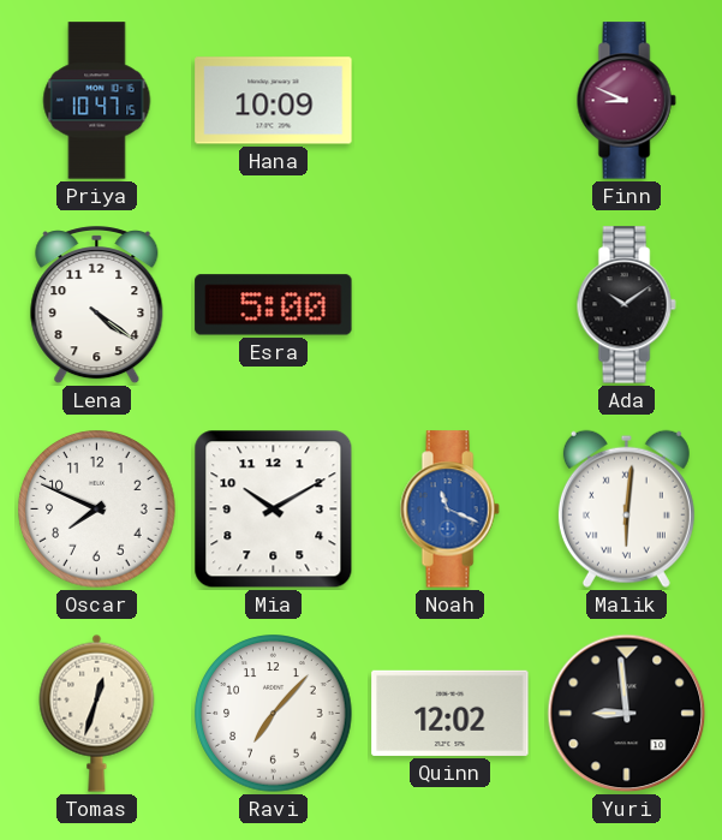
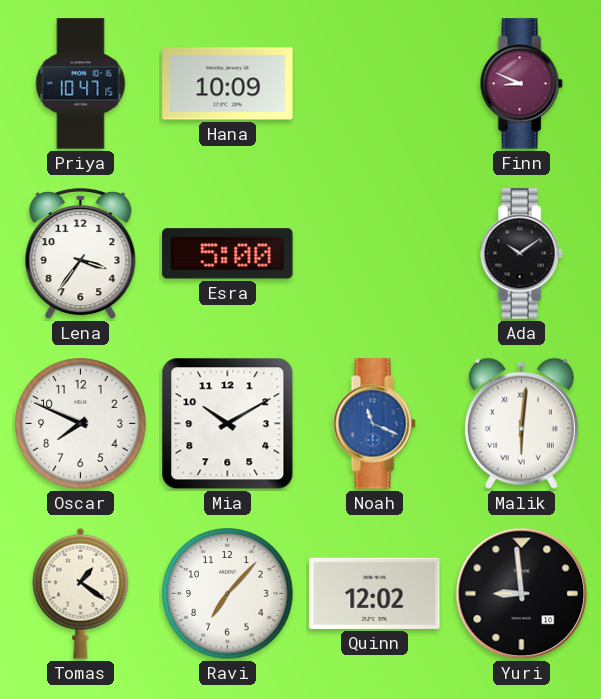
Lena: 4:21 -> 3:36
Tomas: 12:33 -> 1:21
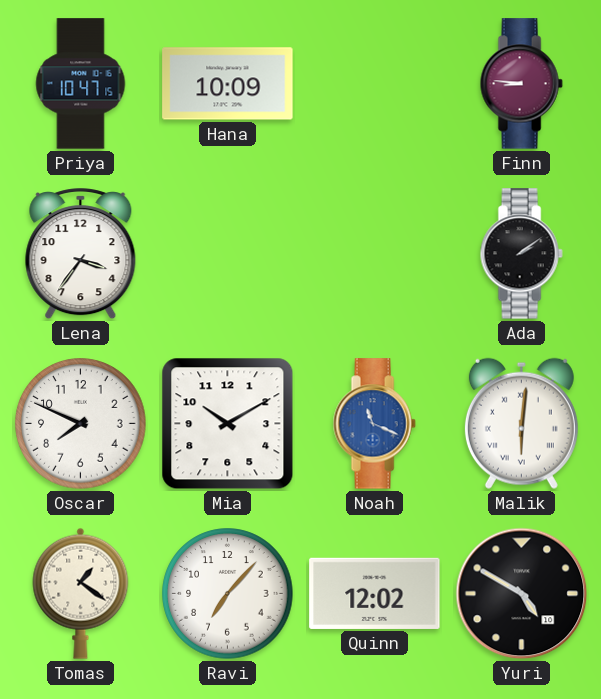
Finn: 8:49 -> 8:46
Esra: 5:00 -> none
Ada: 10:09 -> 2:09
Yuri: 8:59 -> 4:50
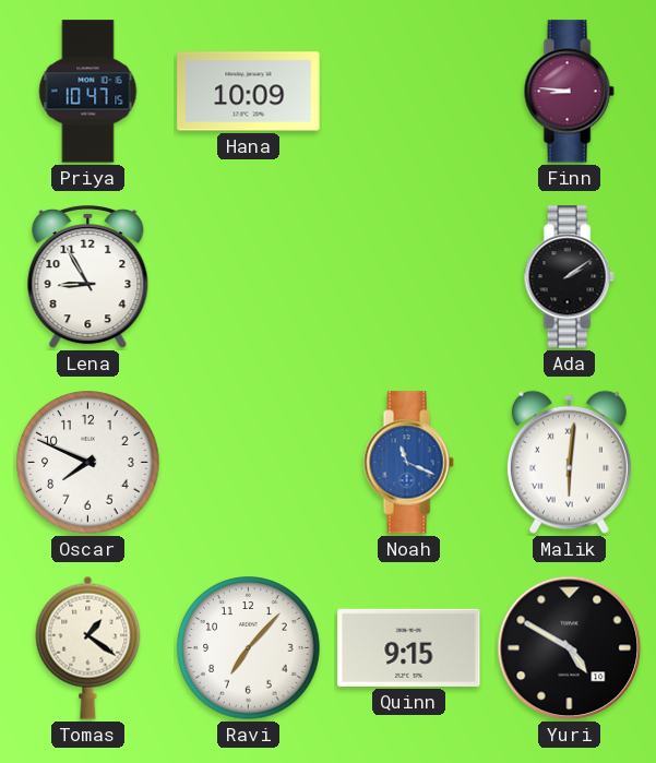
Lena: 3:36 -> 8:55
Mia: 10:10 -> none
Quinn: 12:02 -> 9:15
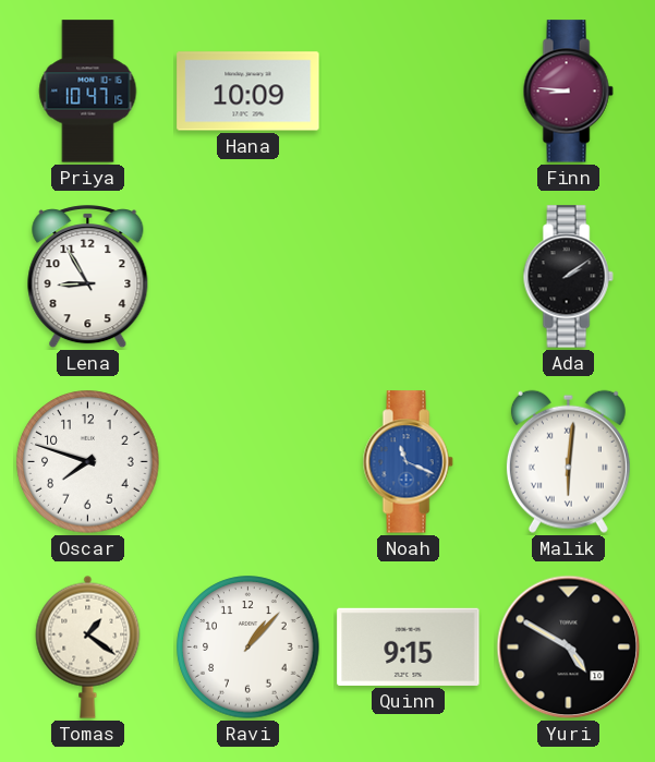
Oscar: 7:49 -> 7:48
Ravi: 7:07 -> 1:07
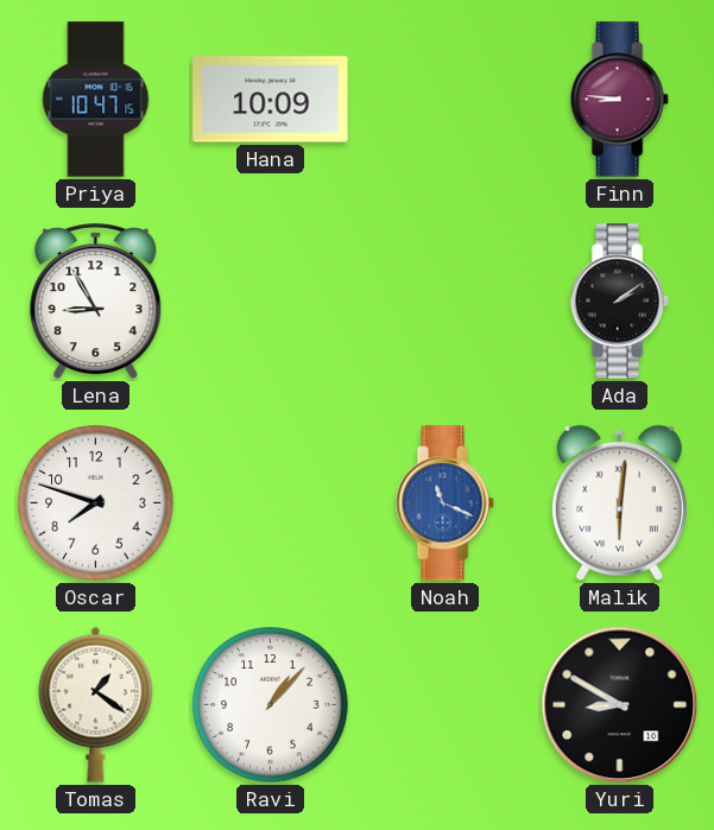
Quinn: 9:15 -> none
Yuri: 4:50 -> 8:50
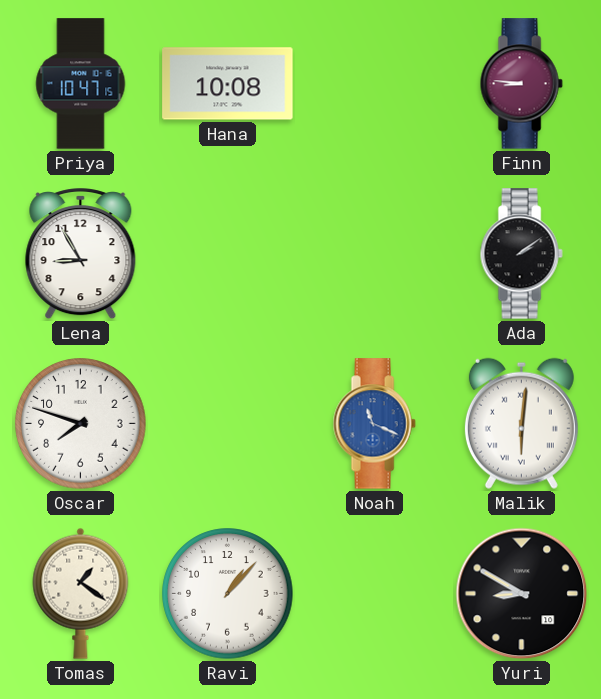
Hana: 10:09 -> 10:08
